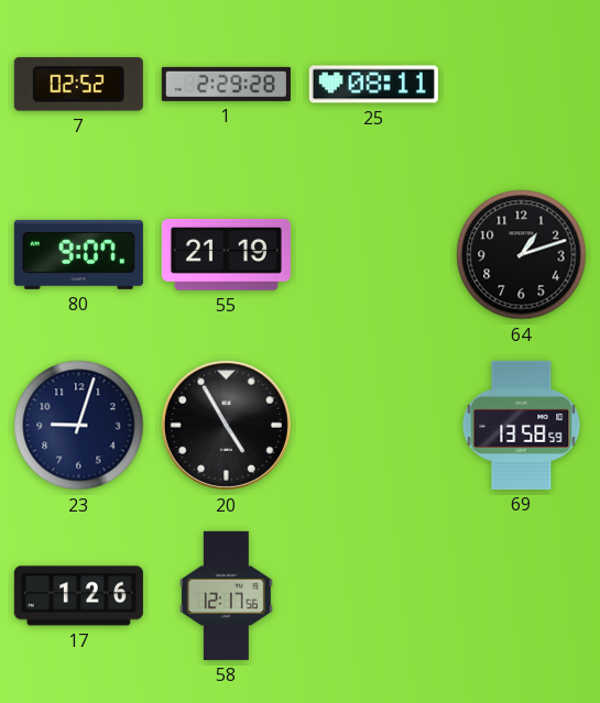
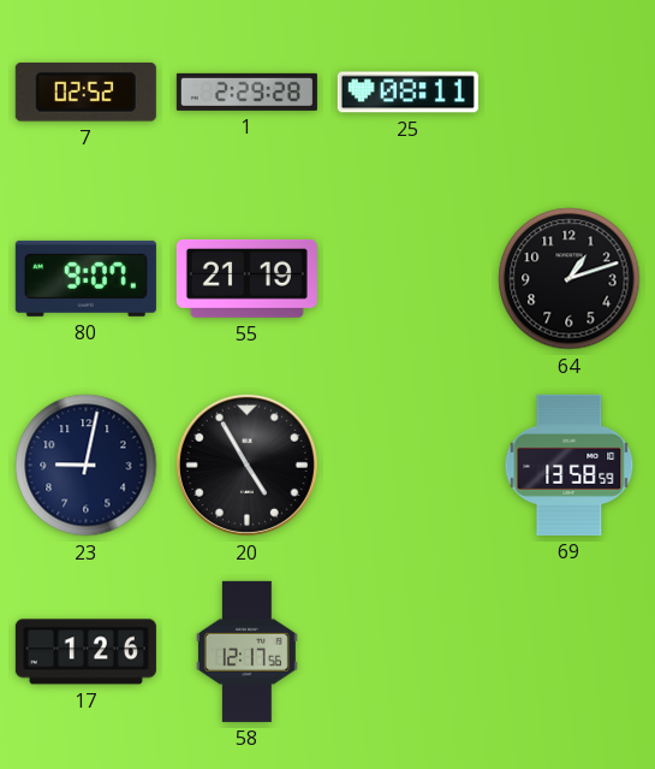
23: 9:03 -> 9:02
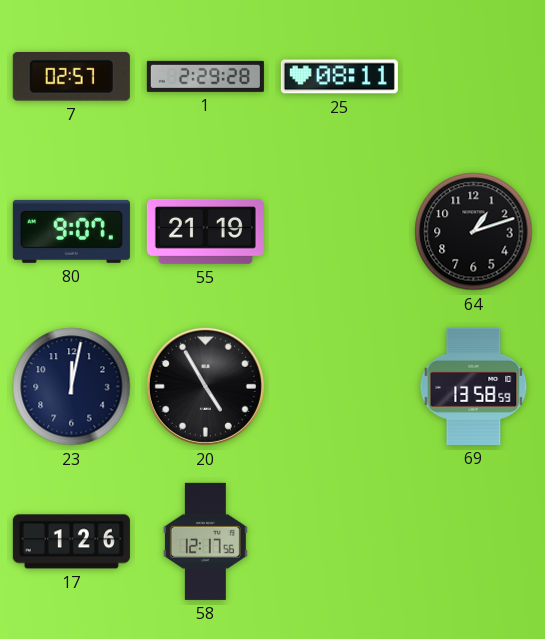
7: 02:52 -> 02:57
23: 9:02 -> 12:02
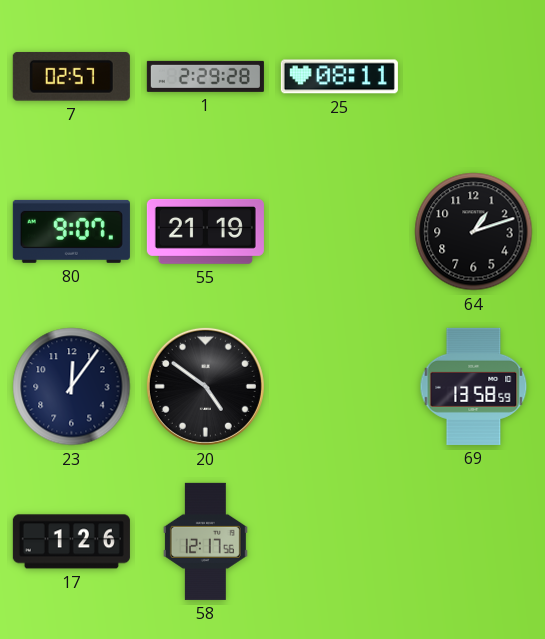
23: 12:02 -> 12:06
20: 4:55 -> 4:51
